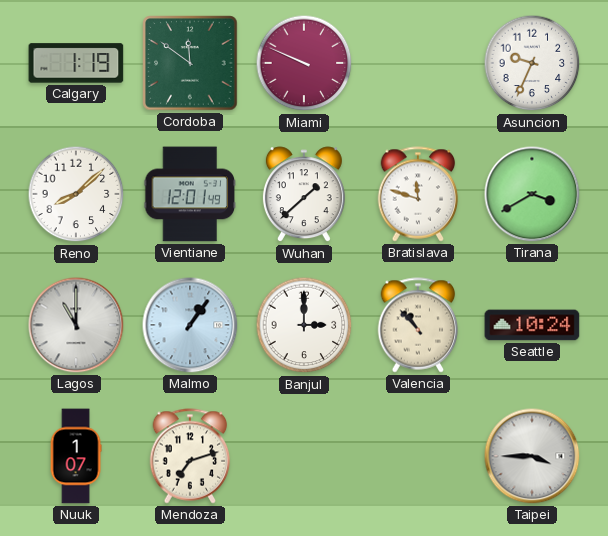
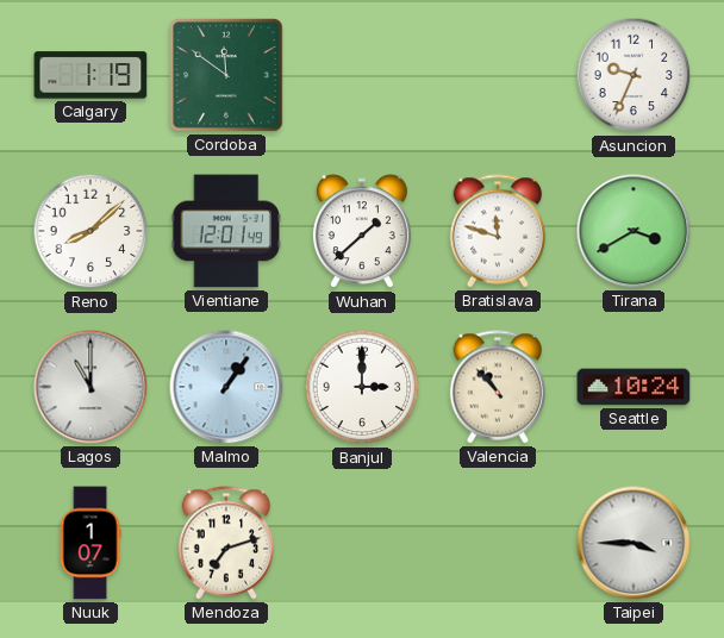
Miami: 9:49 -> none
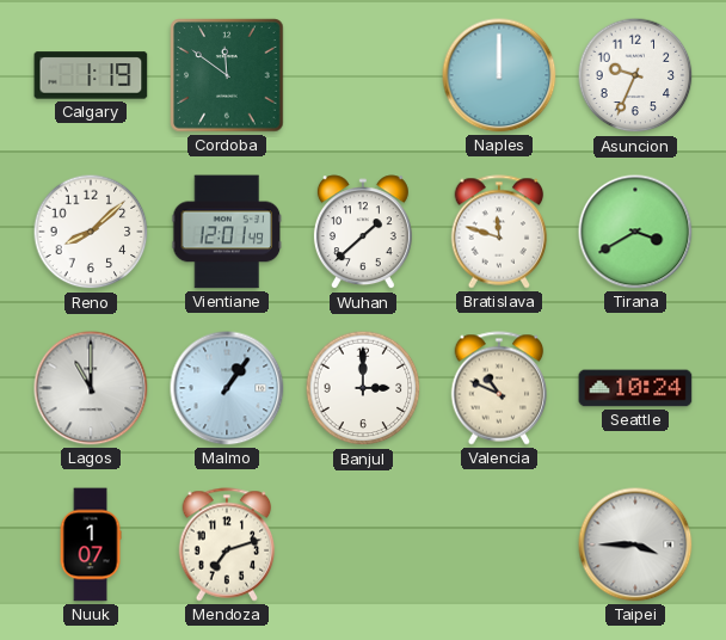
Naples: none -> 12:00
Valencia: 10:53 -> 10:49
